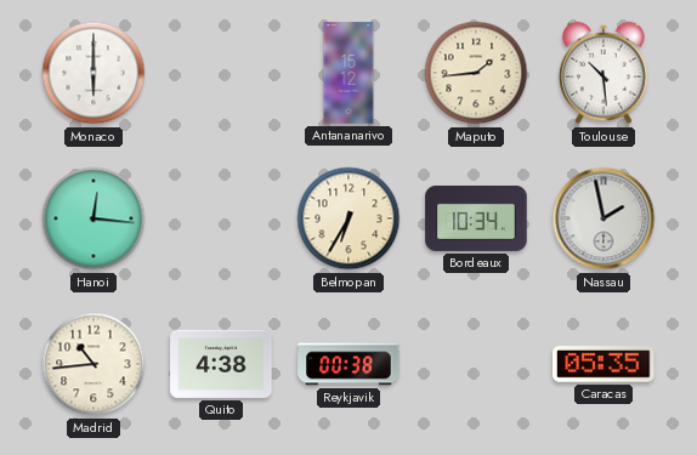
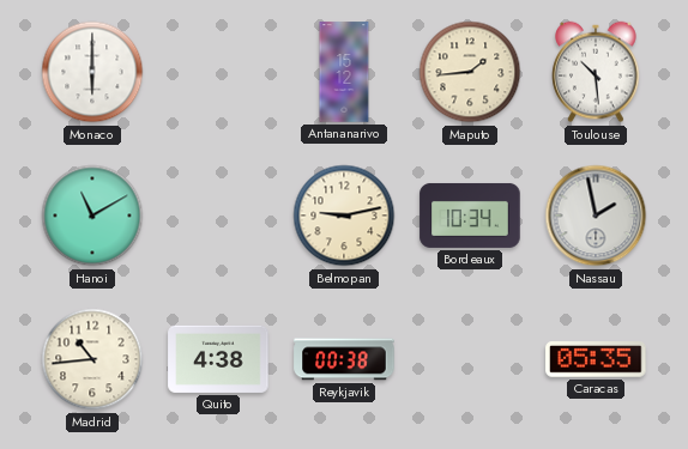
Hanoi: 12:16 -> 11:10
Belmopan: 6:35 -> 9:13
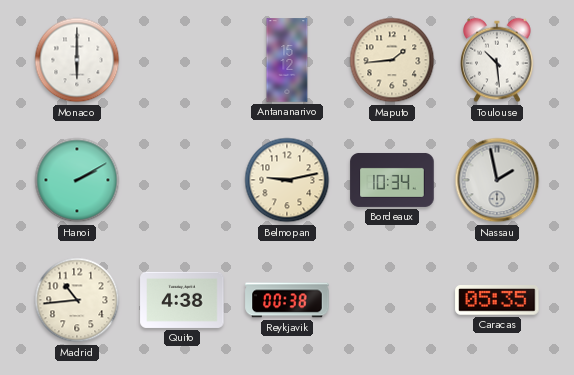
Hanoi: 11:10 -> 2:10
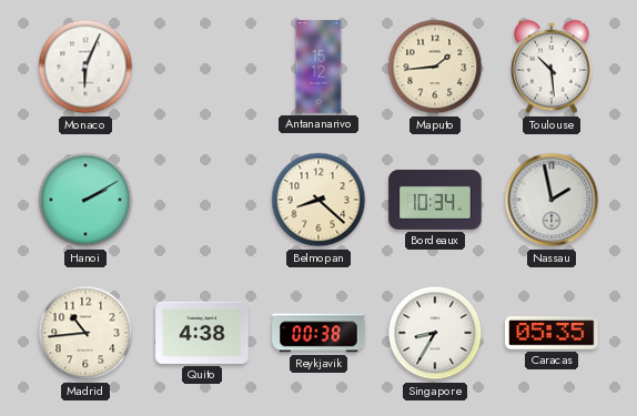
Monaco: 6:00 -> 6:04
Belmopan: 9:13 -> 8:22
Singapore: none -> 8:35
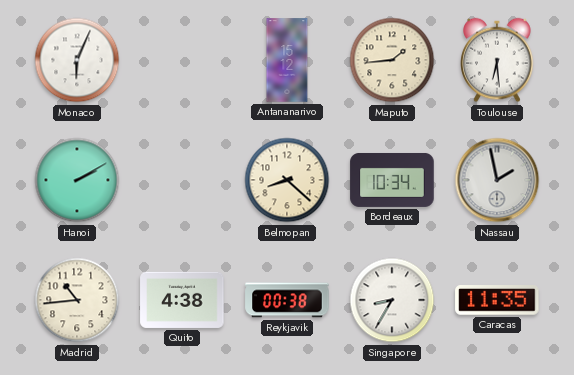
Toulouse: 10:29 -> 6:29
Caracas: 05:35 -> 11:35
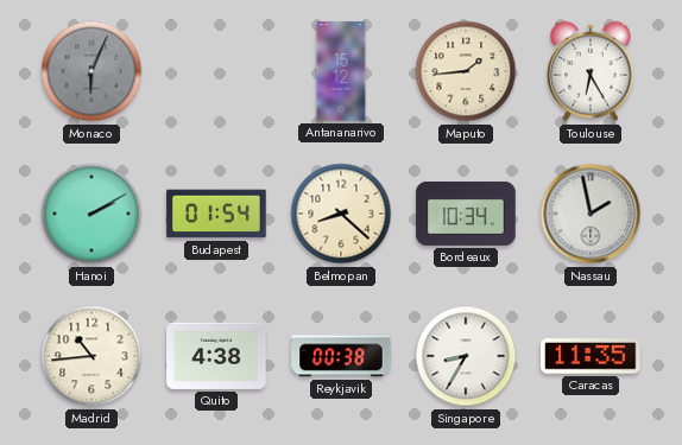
Monaco dial: white -> grey
Toulouse: 6:29 -> 6:25
Budapest: none -> 01:54
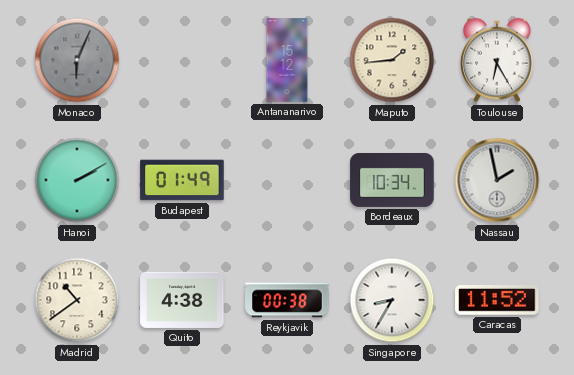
Budapest: 01:54 -> 01:49
Belmopan: 8:22 -> none
Madrid: 10:44 -> 10:39
Caracas: 11:35 -> 11:52
